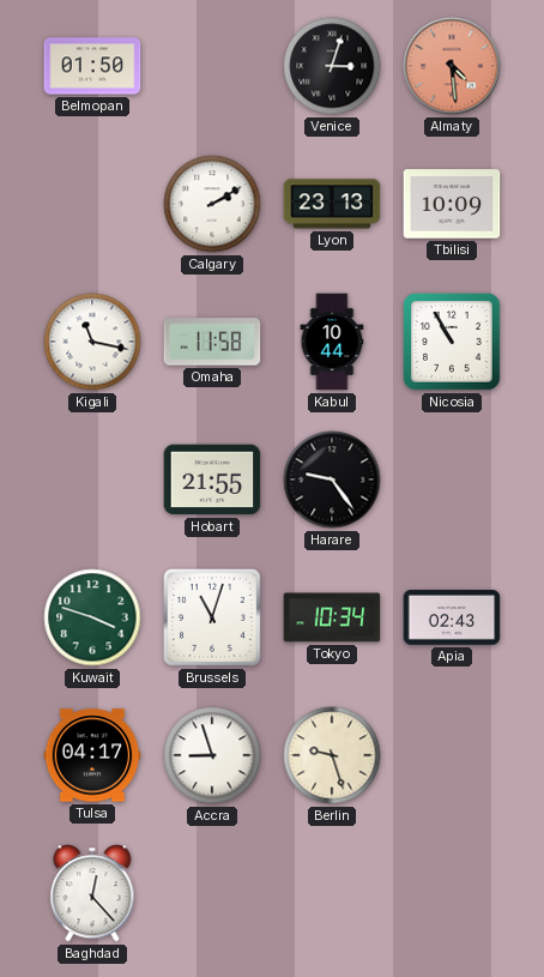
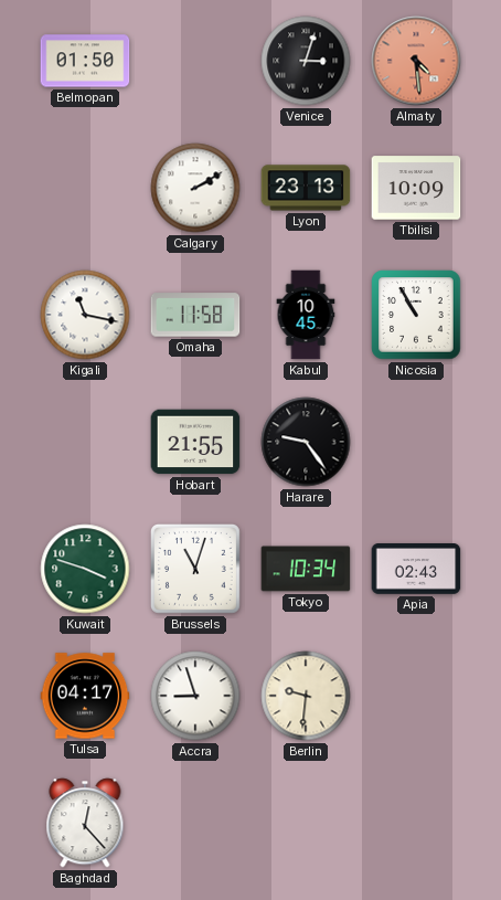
Kabul: 10:44 -> 10:45
Berlin: 9:27 -> 9:31
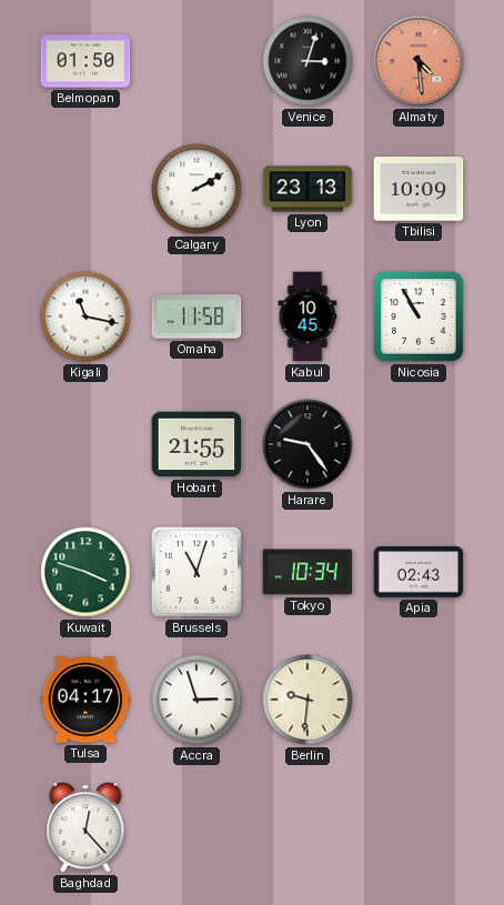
Accra: 8:57 -> 2:57
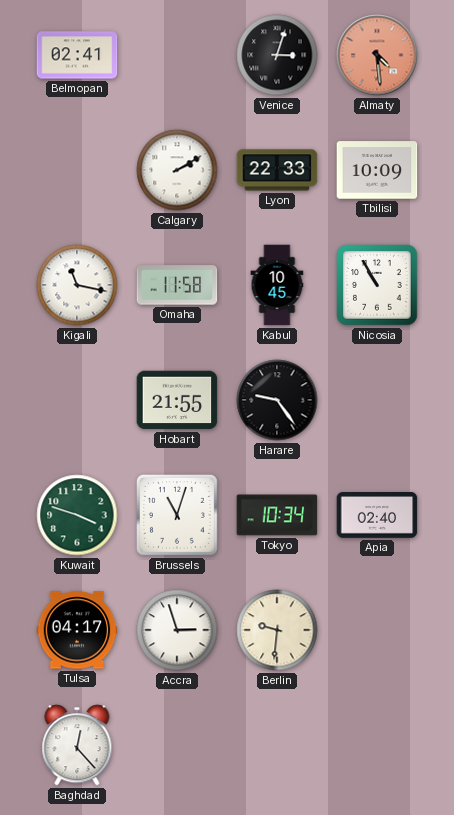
Belmopan: 01:50 -> 02:41
Lyon: 23:13 -> 22:33
Apia: 02:43 -> 02:40
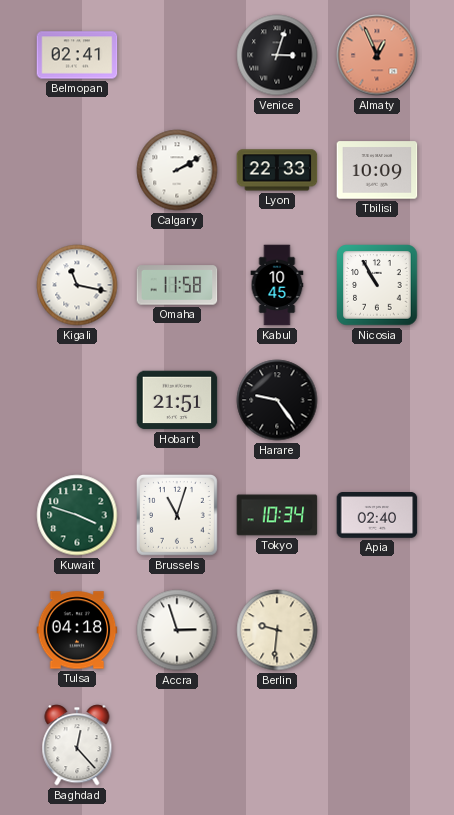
Almaty: 4:29 -> 12:56
Hobart: 21:55 -> 21:51
Tulsa: 04:17 -> 04:18
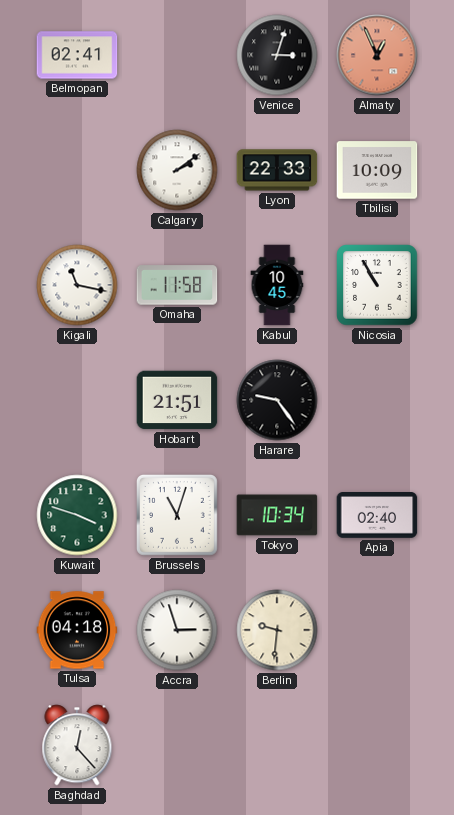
Calgary: 2:10 -> 2:09
